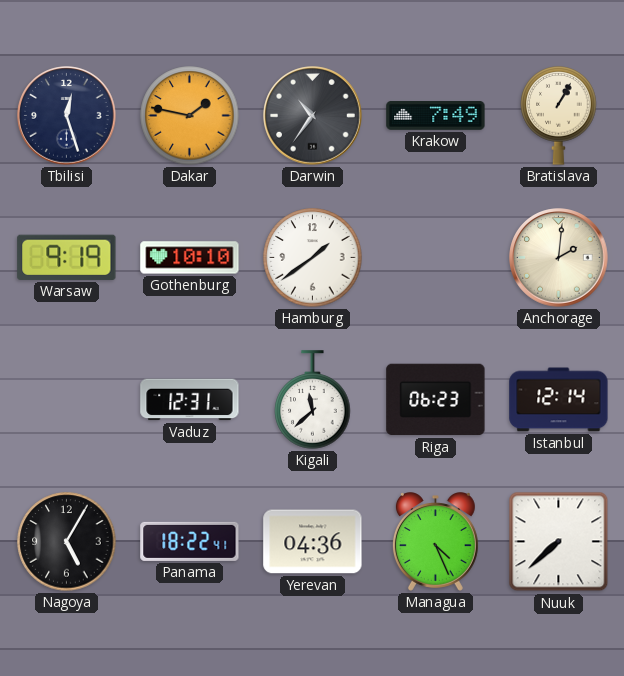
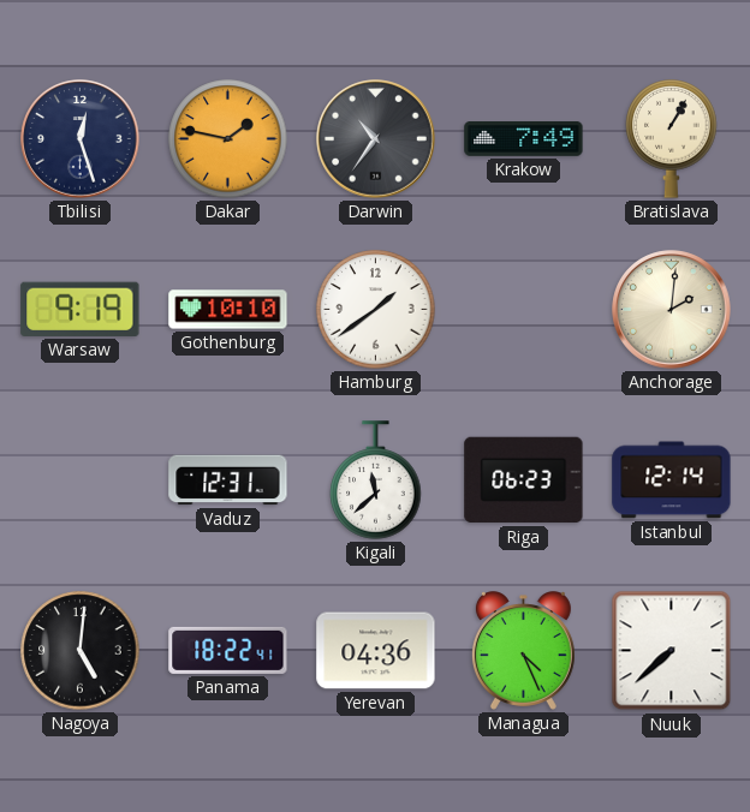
Nagoya: 5:05 -> 5:01
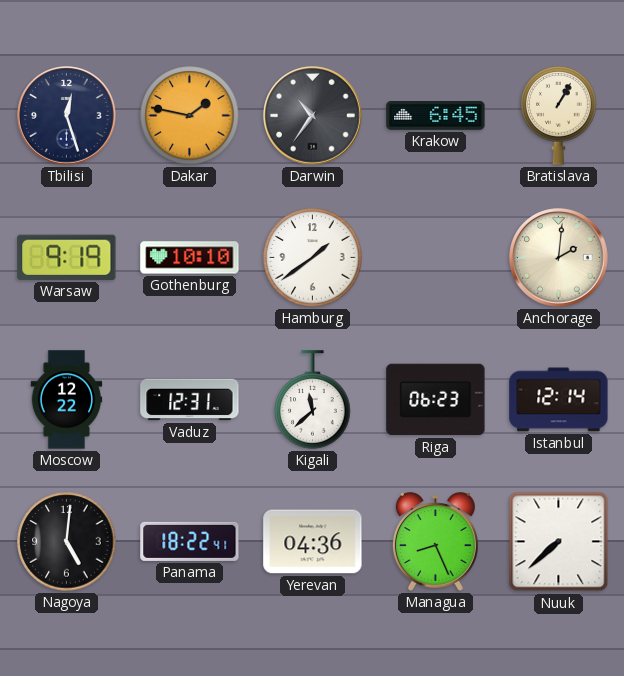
Krakow: 7:49 -> 6:45
Moscow: none -> 12:22
Managua: 4:26 -> 8:26
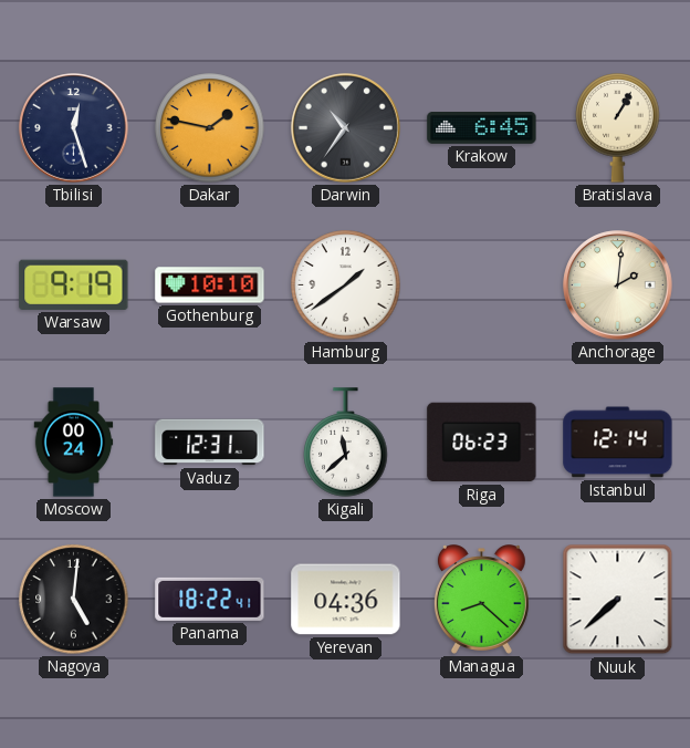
Moscow: 12:22 -> 00:24
Managua: 8:26 -> 8:22
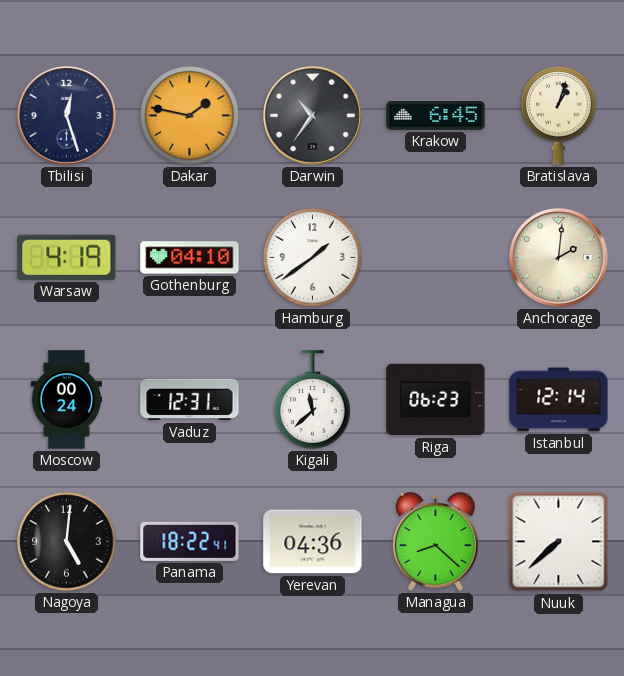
Bratislava: 1:05 -> 1:03
Warsaw: 9:19 -> 4:19
Gothenburg: 10:10 -> 04:10
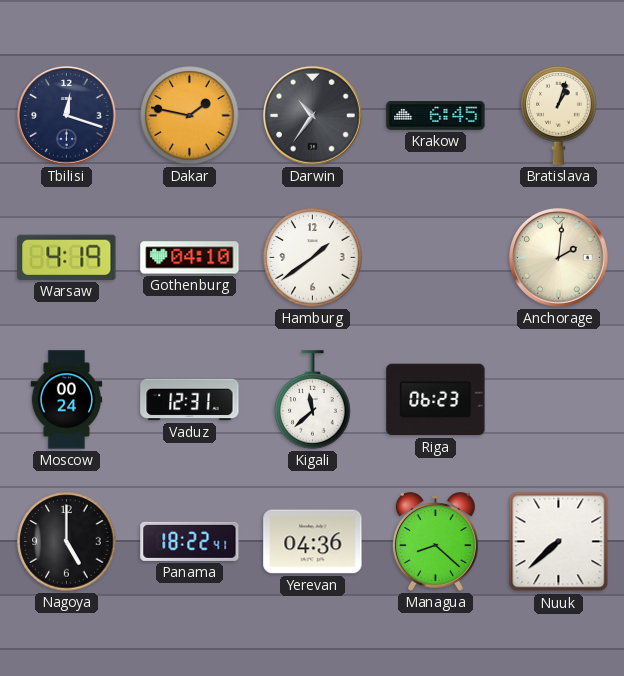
Tbilisi: 12:27 -> 12:18
Istanbul: 12:14 -> none
Nagoya: 5:01 -> 5:00
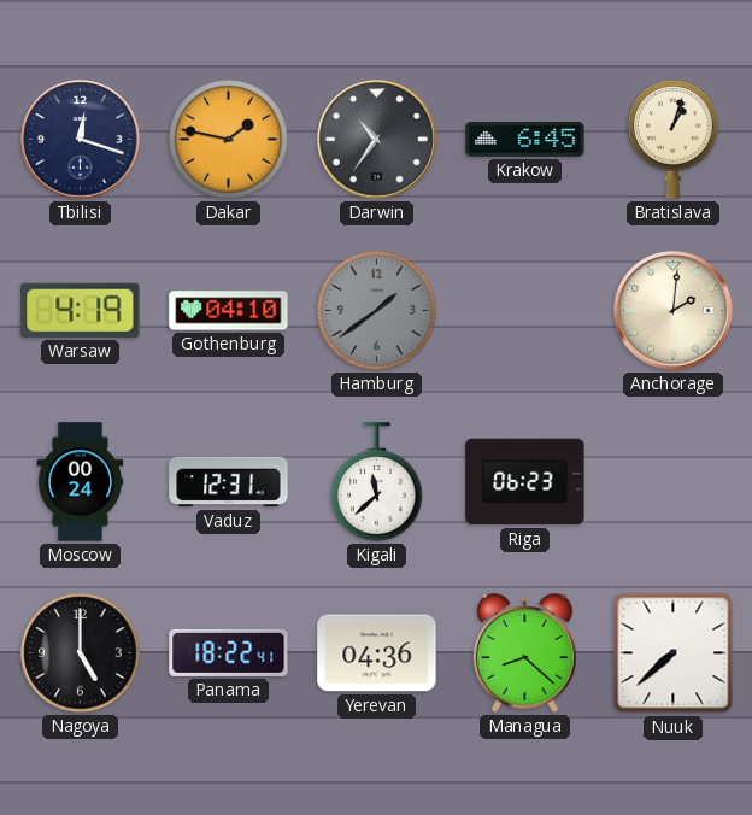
Hamburg dial: white -> grey
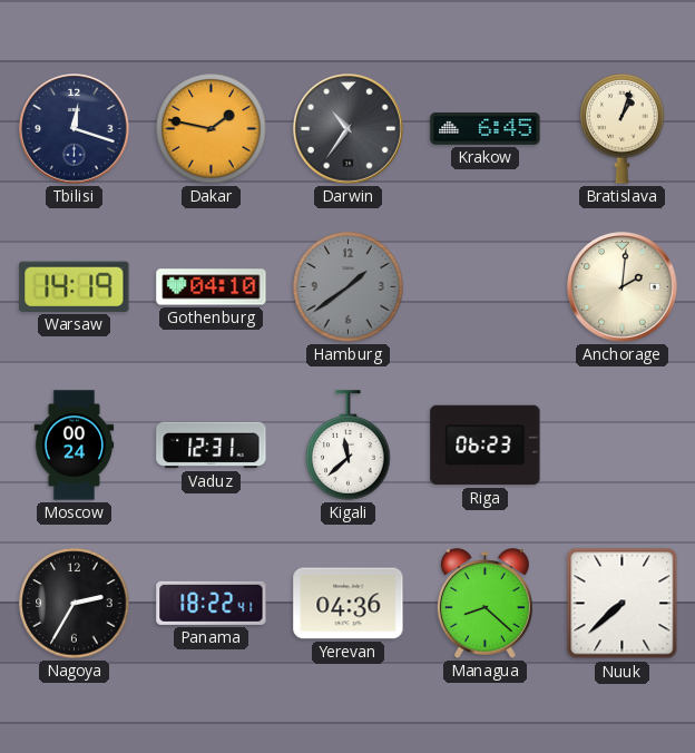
Warsaw: 4:19 -> 14:19
Nagoya: 5:00 -> 2:35
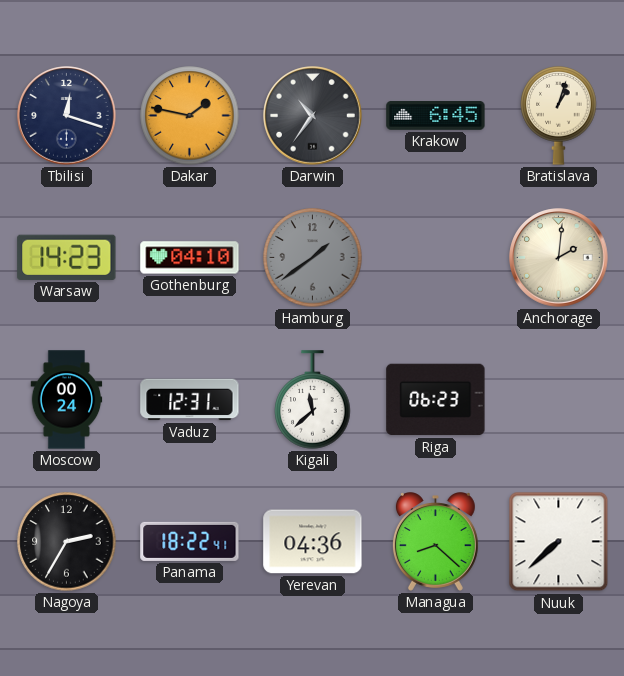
Warsaw: 14:19 -> 14:23
